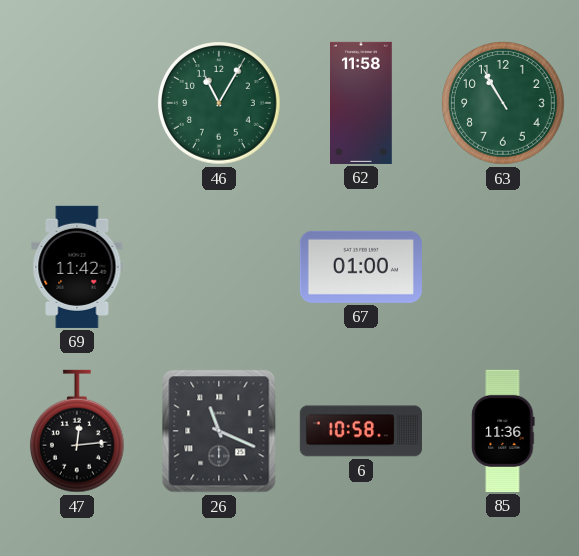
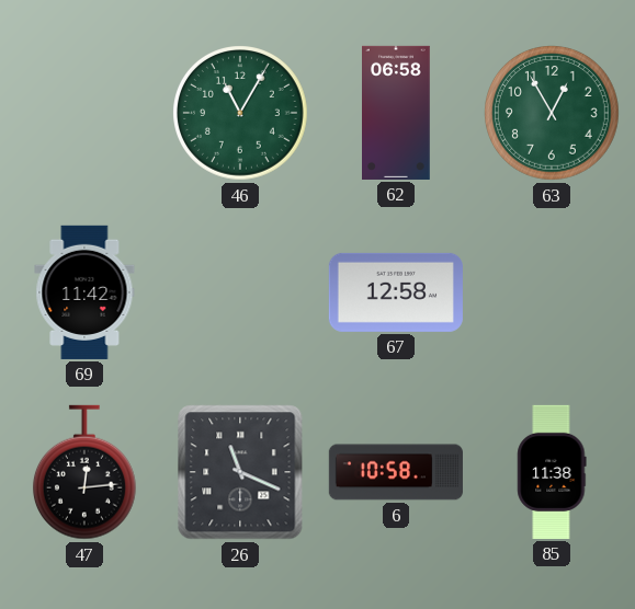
62: 11:58 -> 06:58
63: 10:55 -> 12:55
67: 01:00 -> 12:58
85: 11:36 -> 11:38
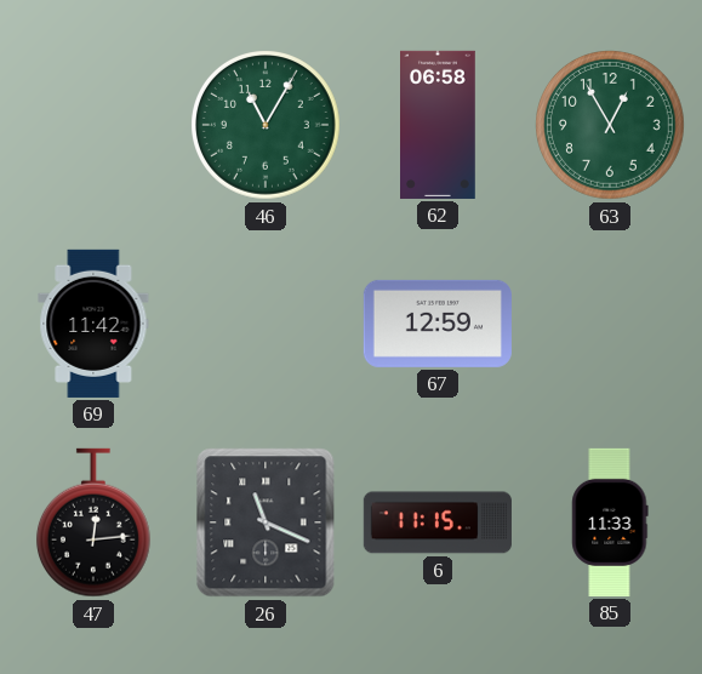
67: 12:58 -> 12:59
6: 10:58 -> 11:15
85: 11:38 -> 11:33
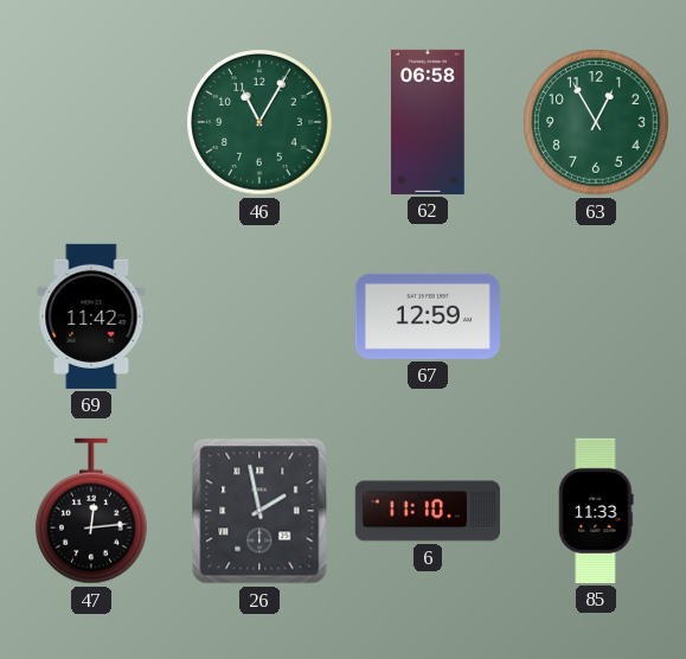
26: 11:19 -> 1:58
6: 11:15 -> 11:10
